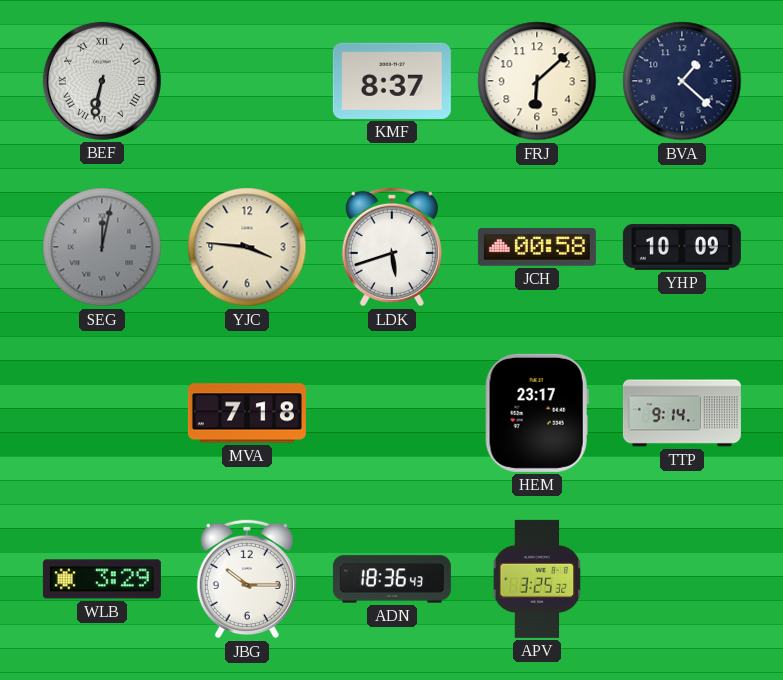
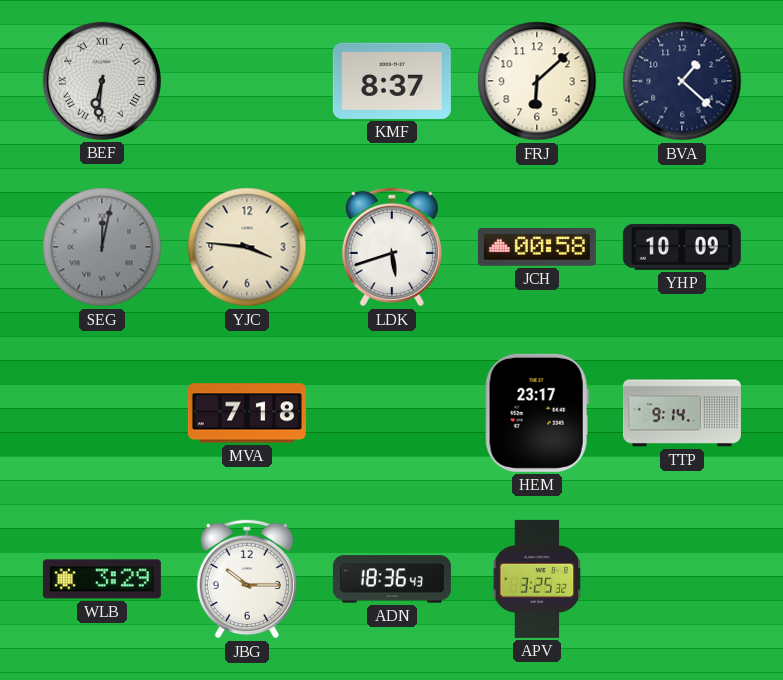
BEF: 6:32 -> 6:31
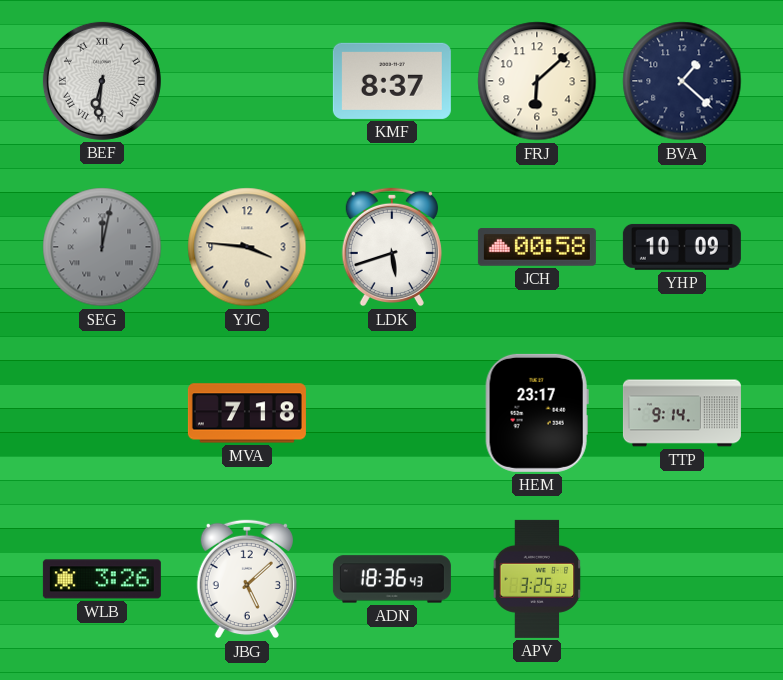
WLB: 3:29 -> 3:26
JBG: 10:15 -> 5:08
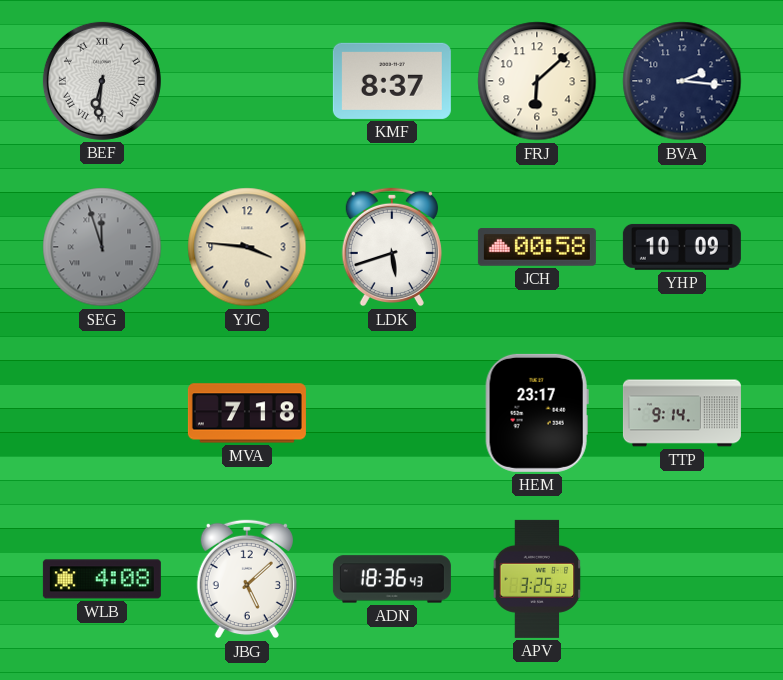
BVA: 1:22 -> 2:16
SEG: 12:02 -> 11:57
WLB: 3:26 -> 4:08
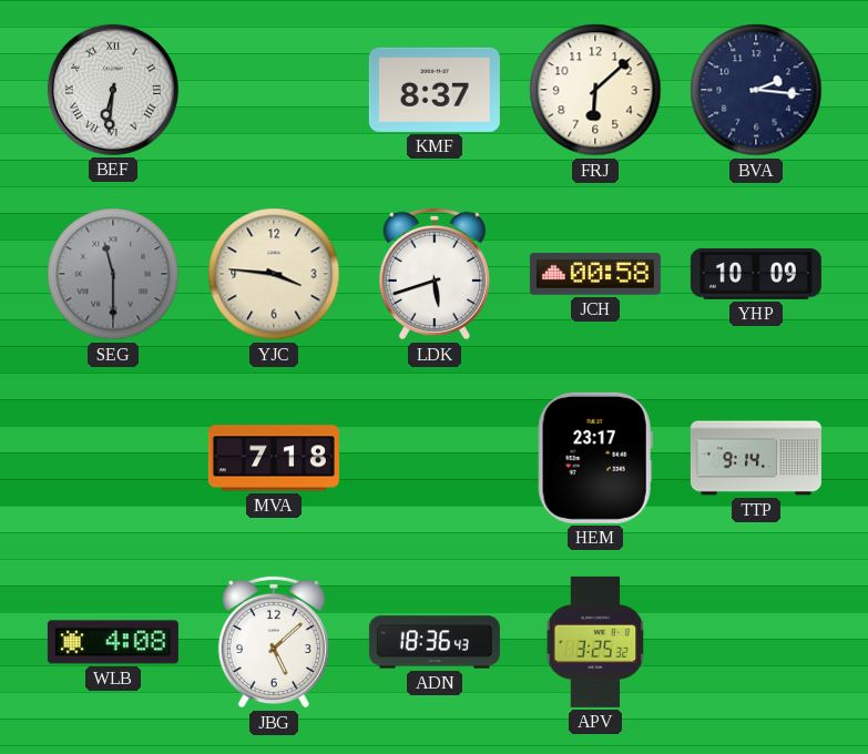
SEG: 11:57 -> 11:30
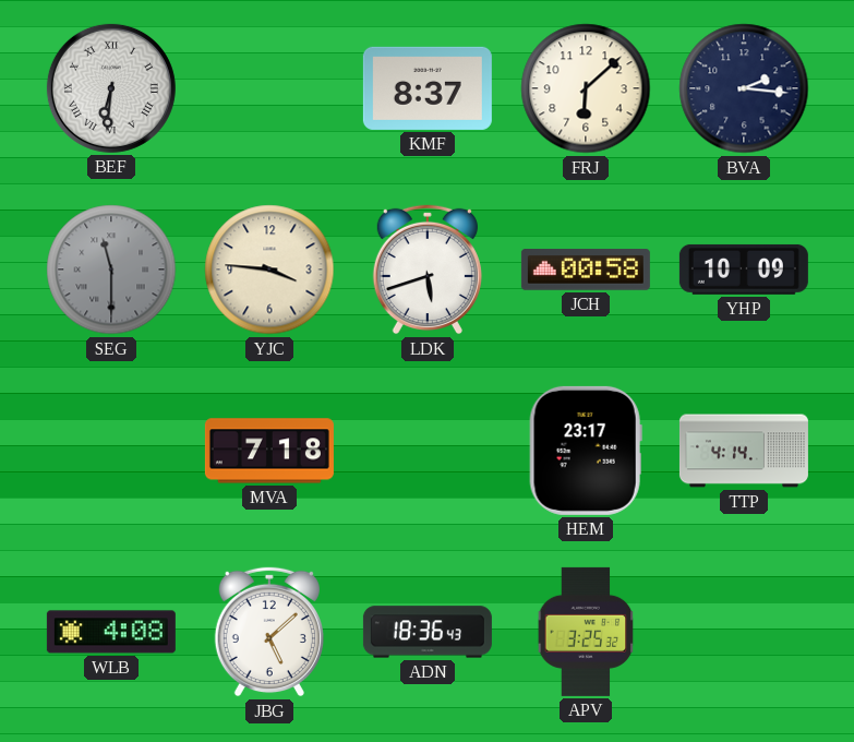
TTP: 9:14 -> 4:14
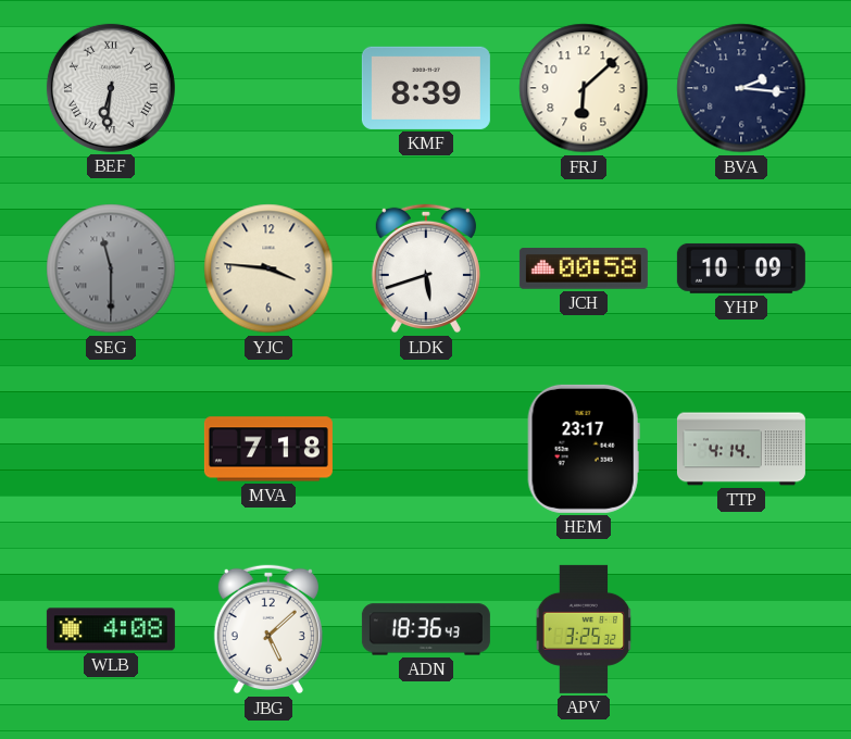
KMF: 8:37 -> 8:39
